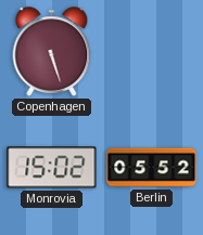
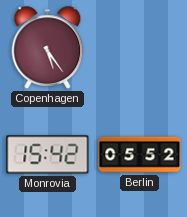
Copenhagen: 5:27 -> 5:24
Monrovia: 15:02 -> 15:42
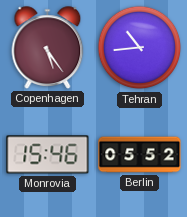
Tehran: none -> 10:44
Monrovia: 15:42 -> 15:46
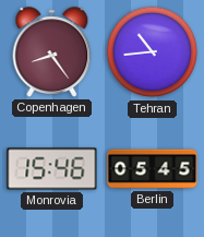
Copenhagen: 5:24 -> 8:24
Berlin: 05:52 -> 05:45
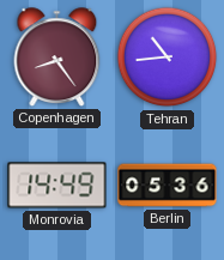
Monrovia: 15:46 -> 14:49
Berlin: 05:45 -> 05:36
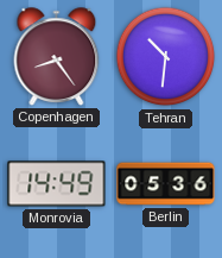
Tehran: 10:44 -> 10:31
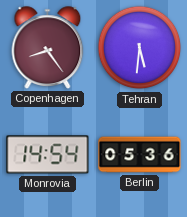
Tehran: 10:31 -> 5:31
Monrovia: 14:49 -> 14:54
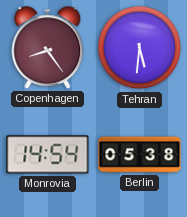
Berlin: 05:36 -> 05:38
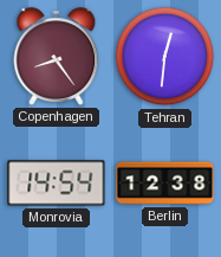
Tehran: 5:31 -> 12:31
Berlin: 05:38 -> 12:38
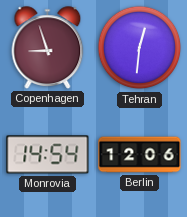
Copenhagen: 8:24 -> 8:57
Berlin: 12:38 -> 12:06
